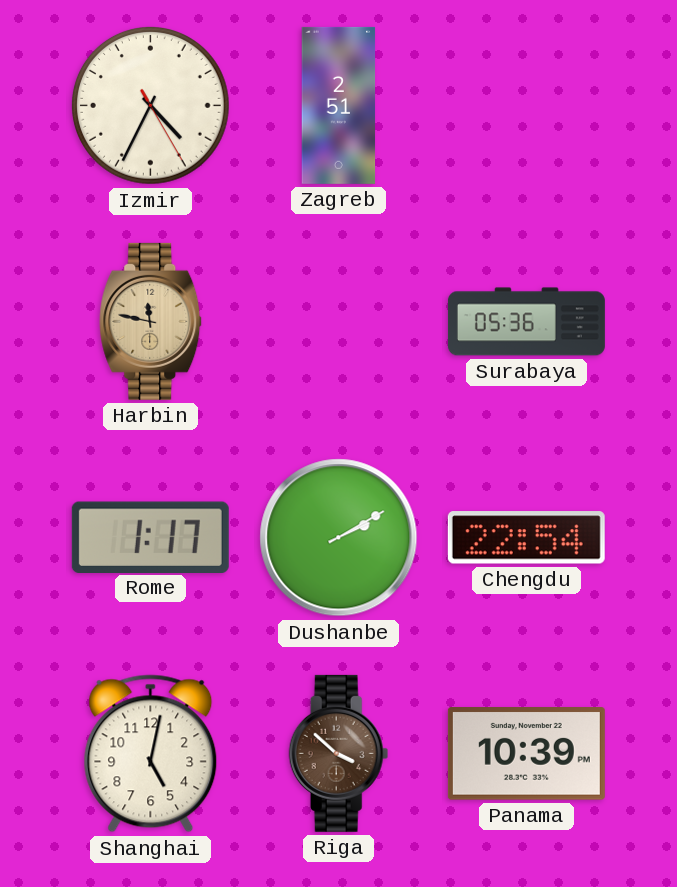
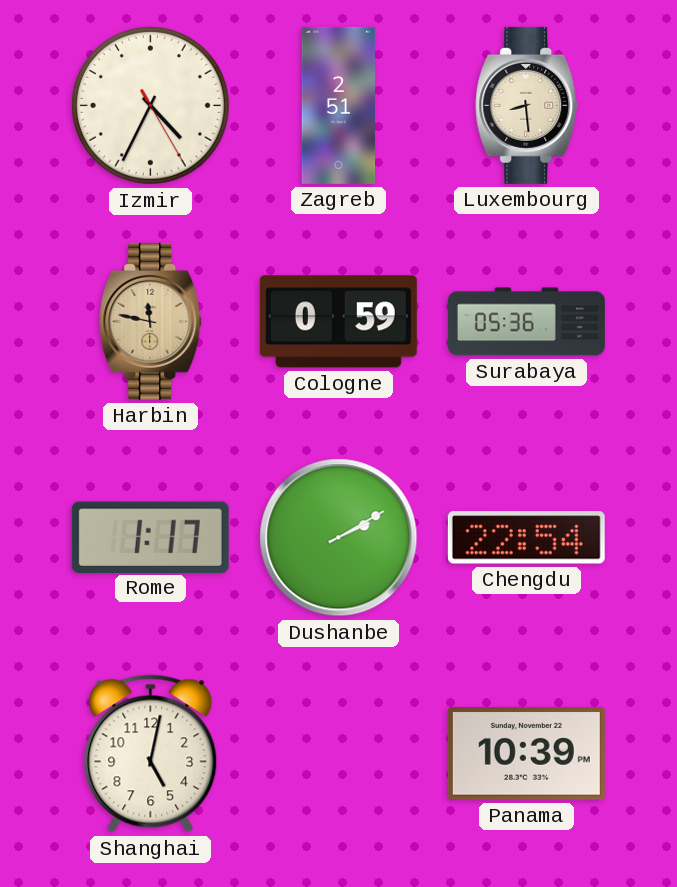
Luxembourg: none -> 8:29
Cologne: none -> 0:59
Riga: 3:52 -> none
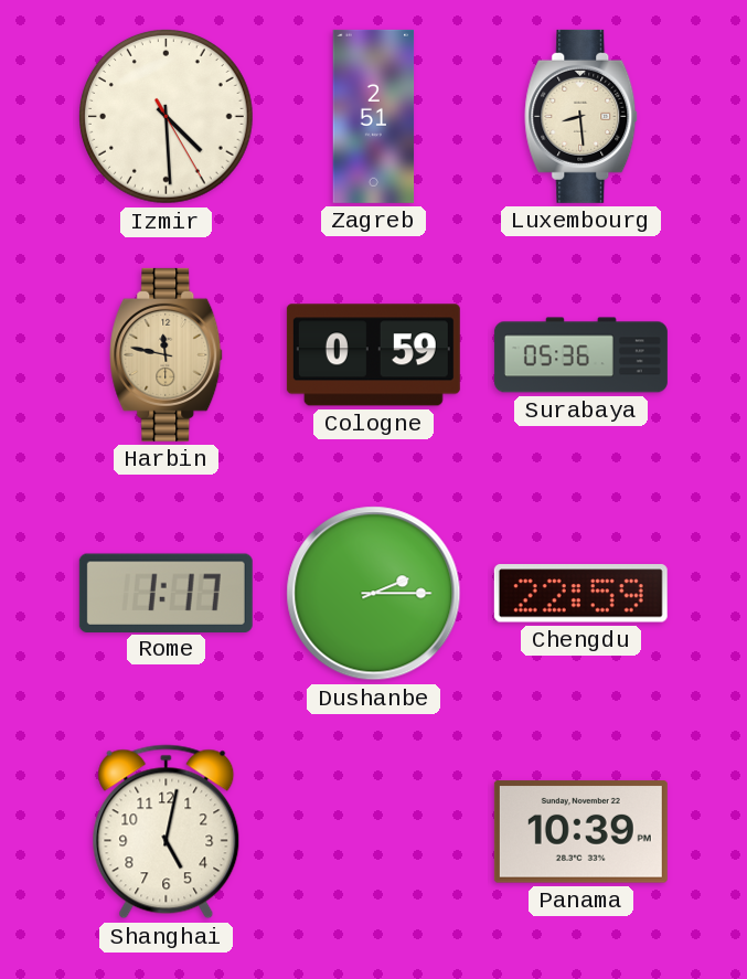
Izmir: 4:34 -> 4:29
Dushanbe: 2:10 -> 2:15
Chengdu: 22:54 -> 22:59
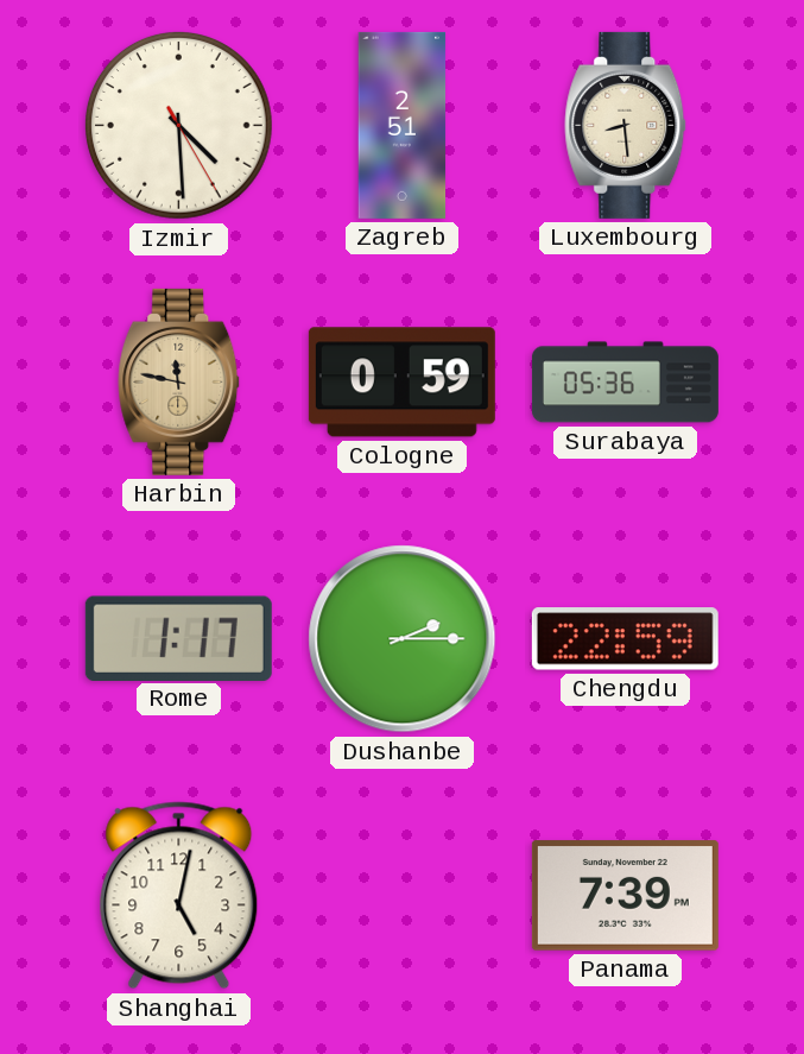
Panama: 10:39 -> 7:39
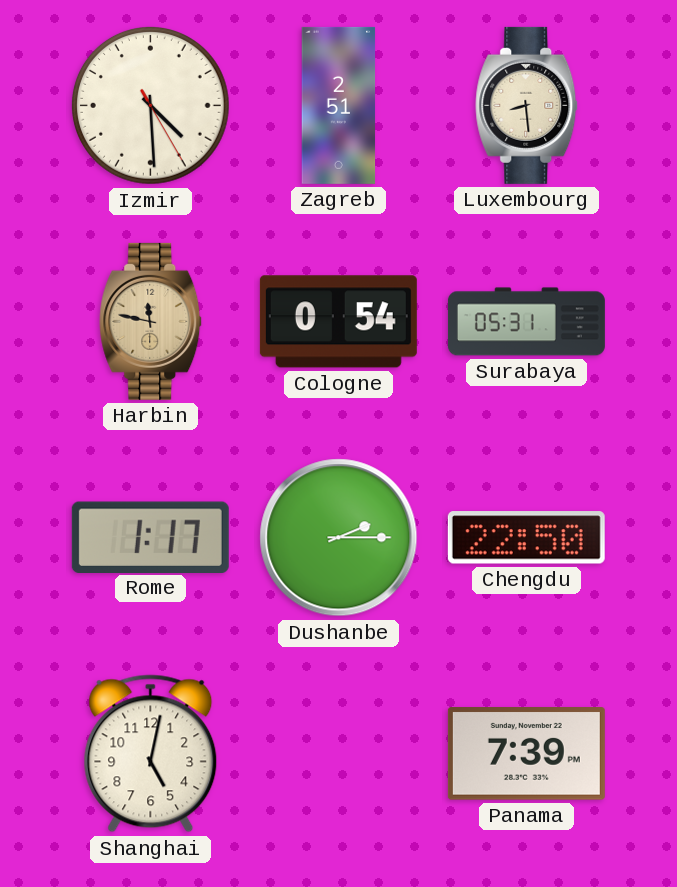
Cologne: 0:59 -> 0:54
Surabaya: 05:36 -> 05:31
Chengdu: 22:59 -> 22:50
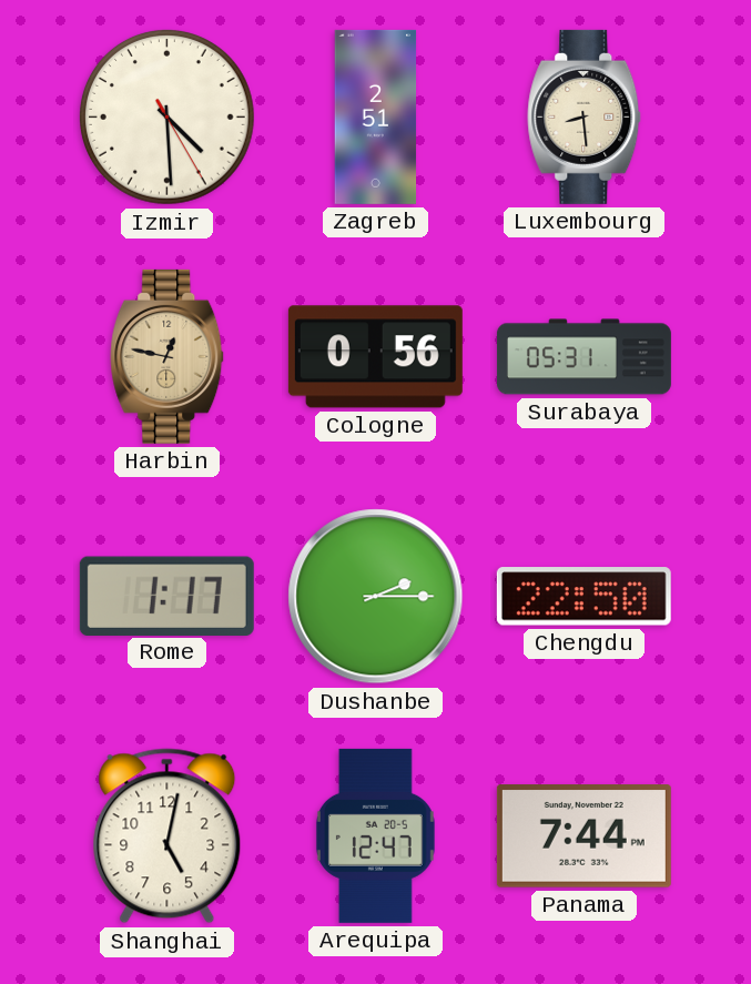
Harbin: 11:47 -> 12:47
Cologne: 0:54 -> 0:56
Arequipa: none -> 12:47
Panama: 7:39 -> 7:44
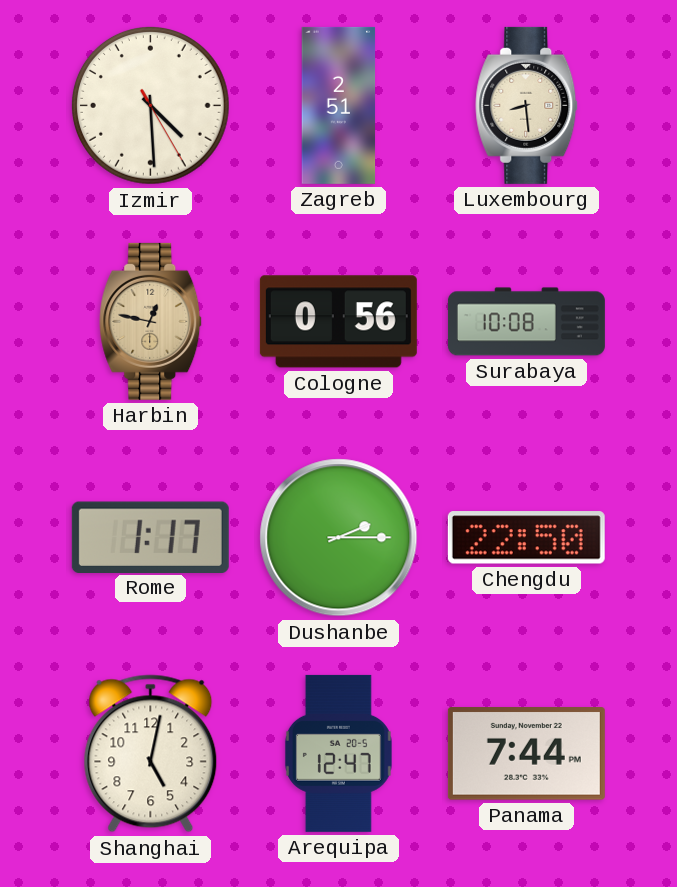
Surabaya: 05:31 -> 10:08
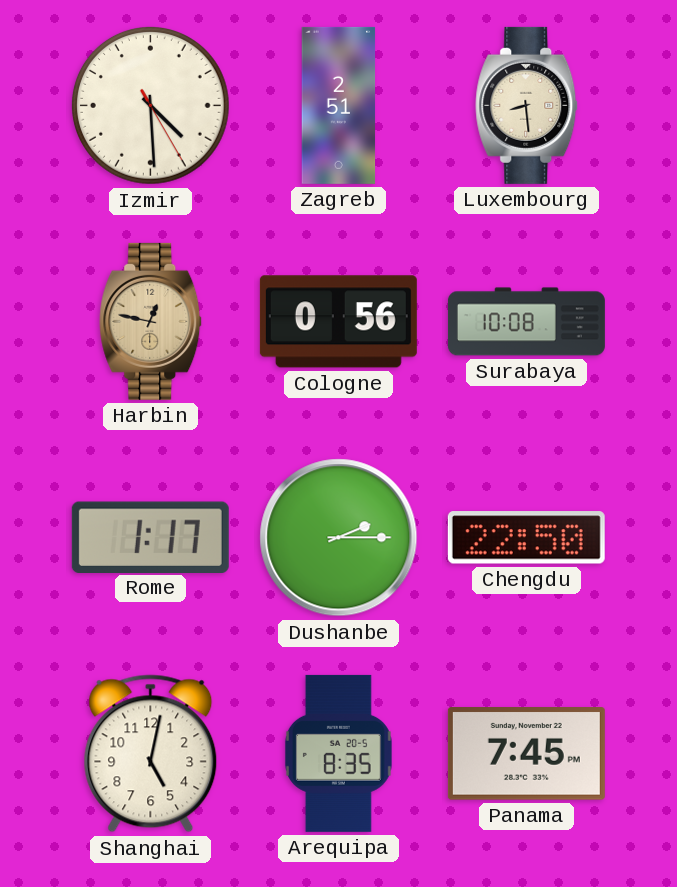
Arequipa: 12:47 -> 8:35
Panama: 7:44 -> 7:45
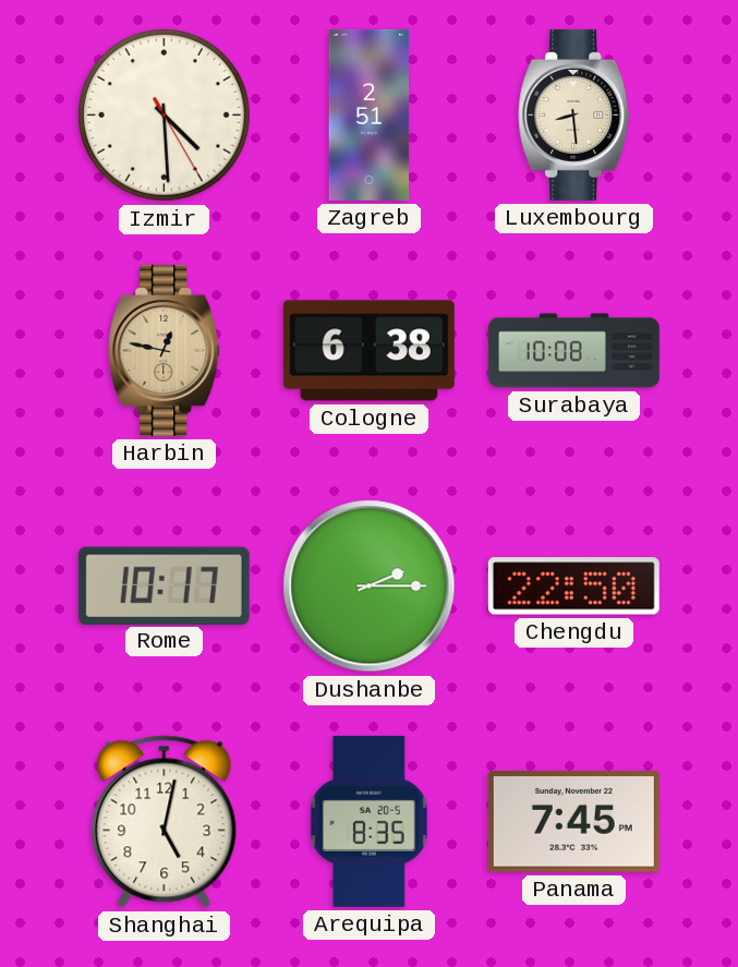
Cologne: 0:56 -> 6:38
Rome: 1:17 -> 10:17
